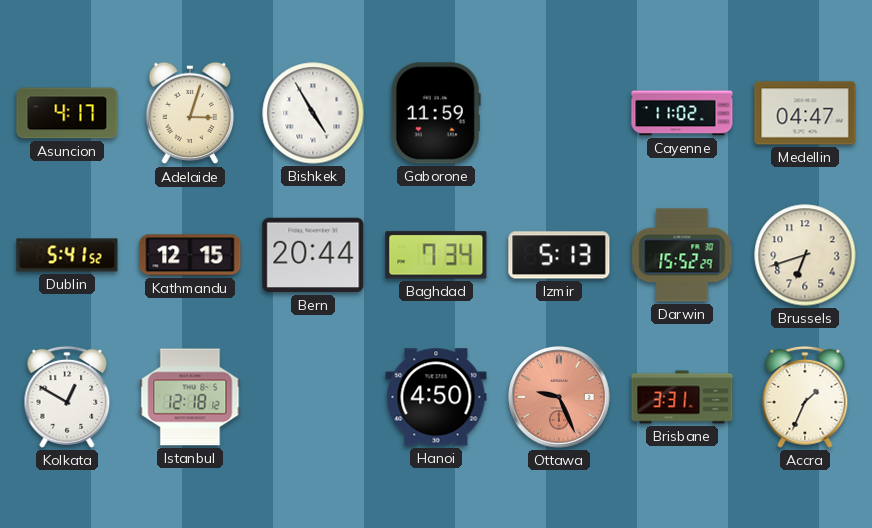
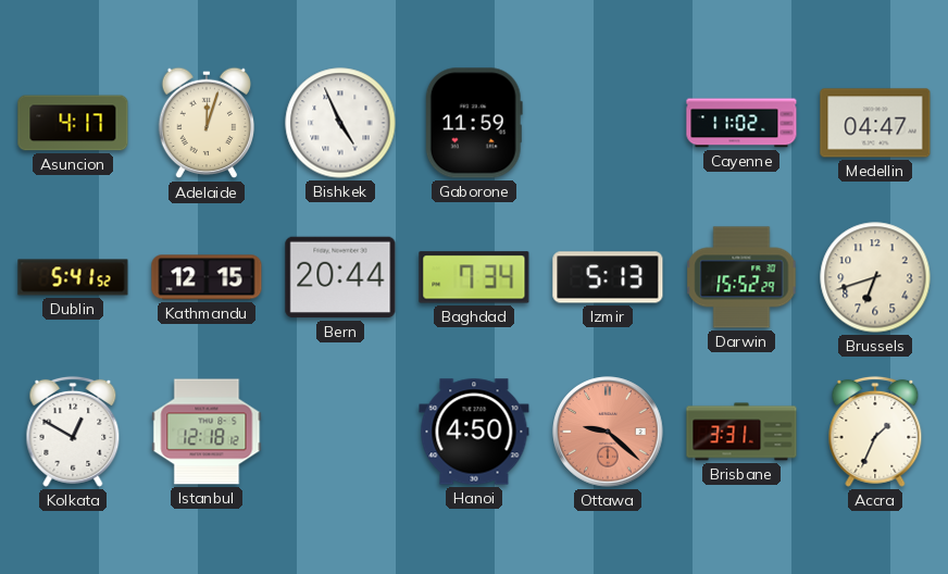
Adelaide: 3:03 -> 12:03
Bishkek: 4:55 -> 4:56
Ottawa: 9:26 -> 9:22
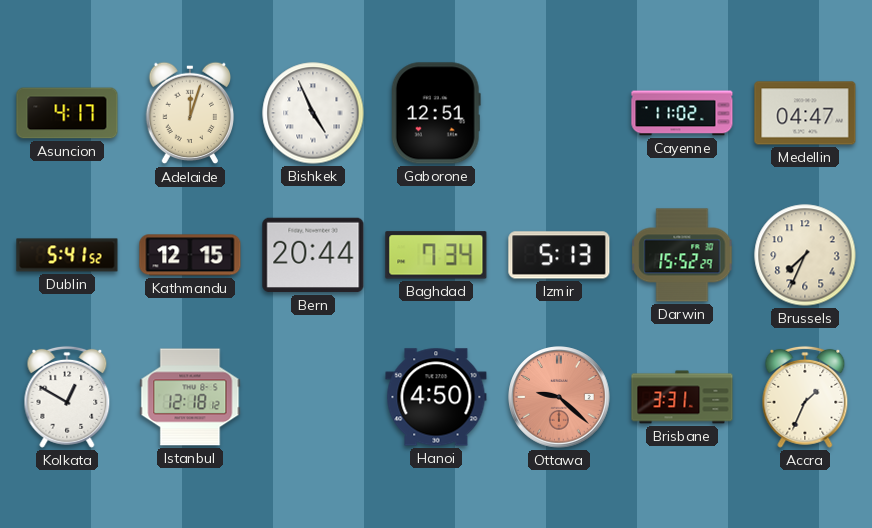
Gaborone: 11:59 -> 12:51
Brussels: 6:42 -> 7:34
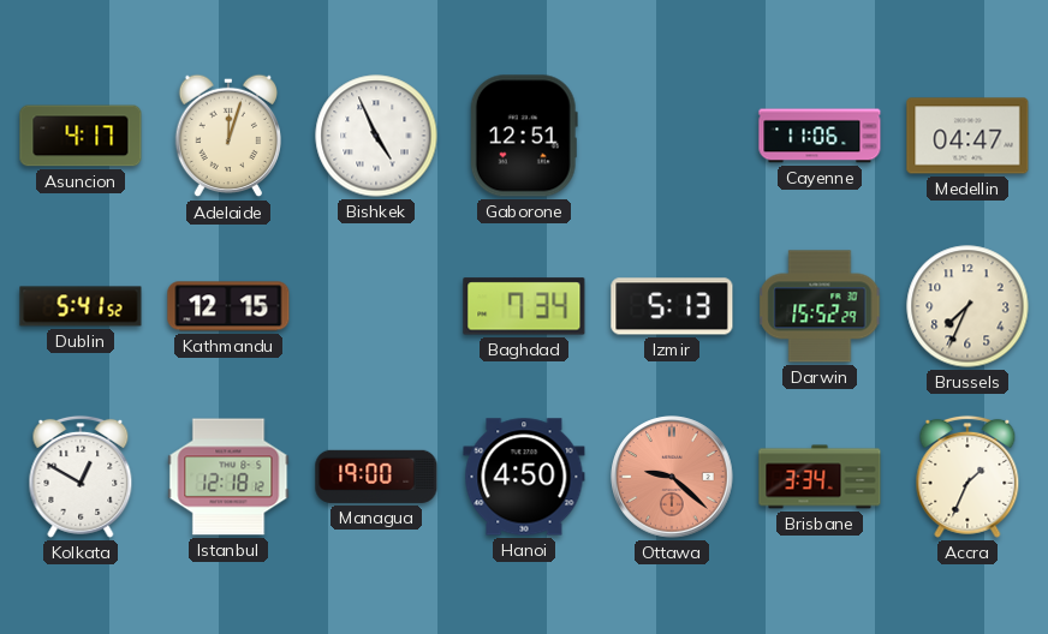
Cayenne: 11:02 -> 11:06
Bern: 20:44 -> none
Managua: none -> 19:00
Brisbane: 3:31 -> 3:34
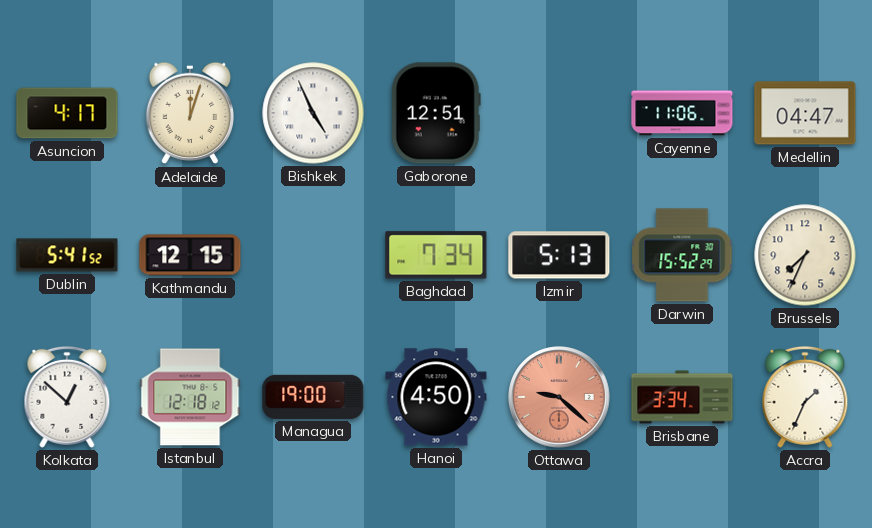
Kolkata: 12:50 -> 12:52
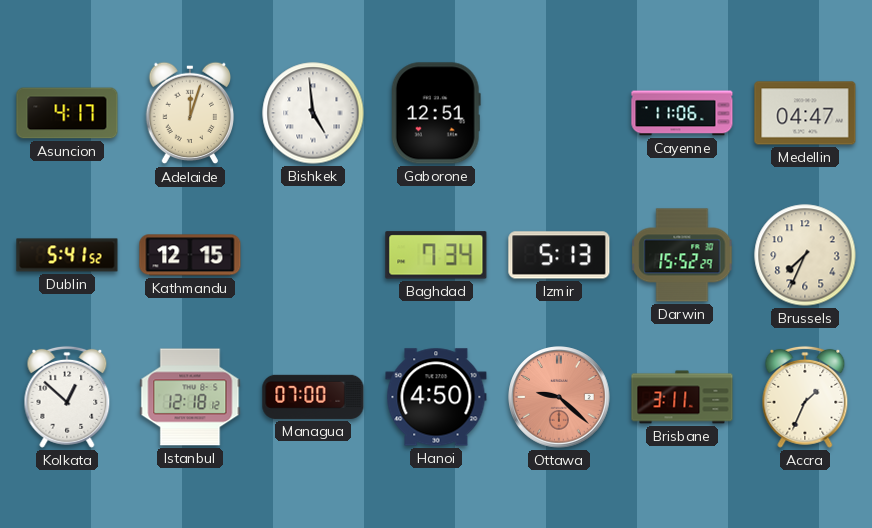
Bishkek: 4:56 -> 4:59
Managua: 19:00 -> 07:00
Brisbane: 3:34 -> 3:11
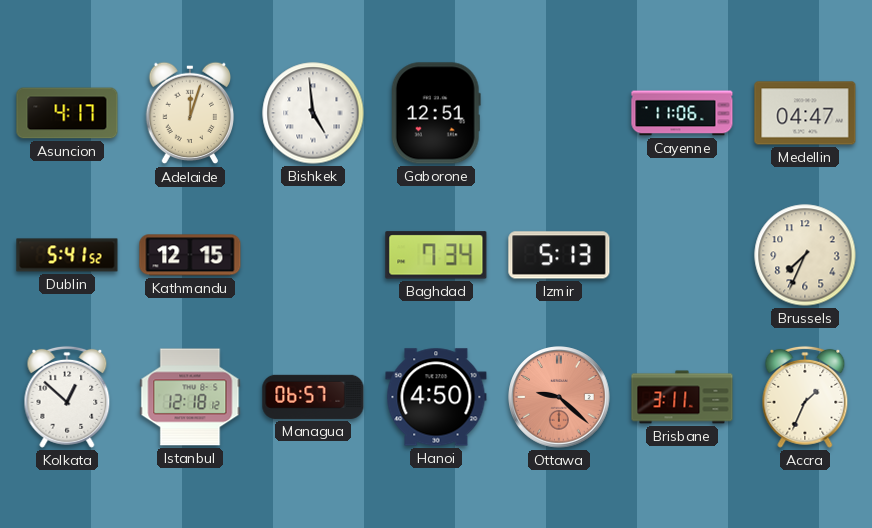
Darwin: 15:52 -> none
Managua: 07:00 -> 06:57
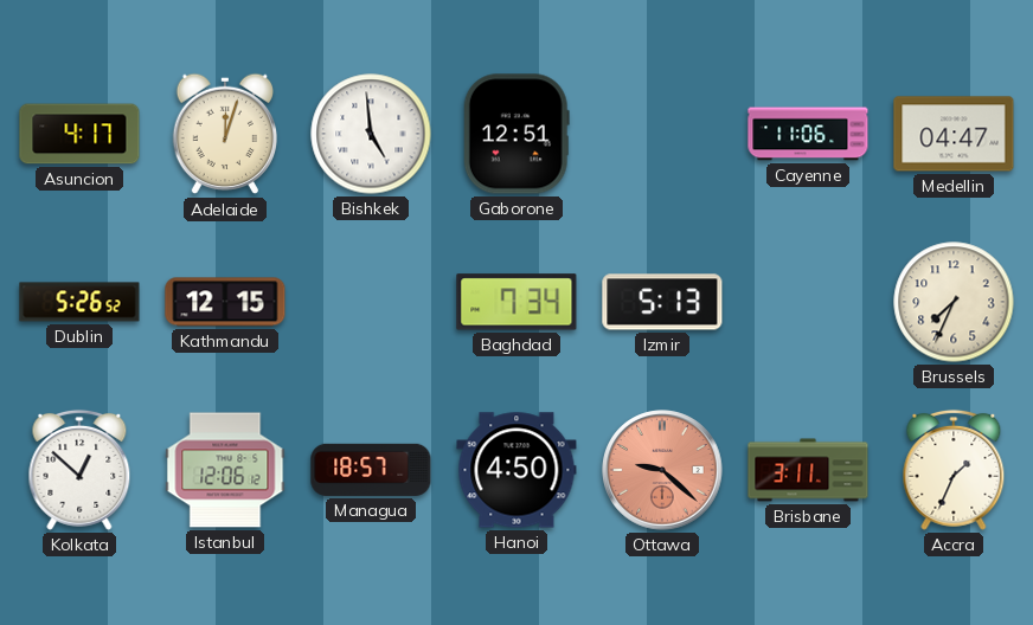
Dublin: 5:41 -> 5:26
Istanbul: 12:18 -> 12:06
Managua: 06:57 -> 18:57
